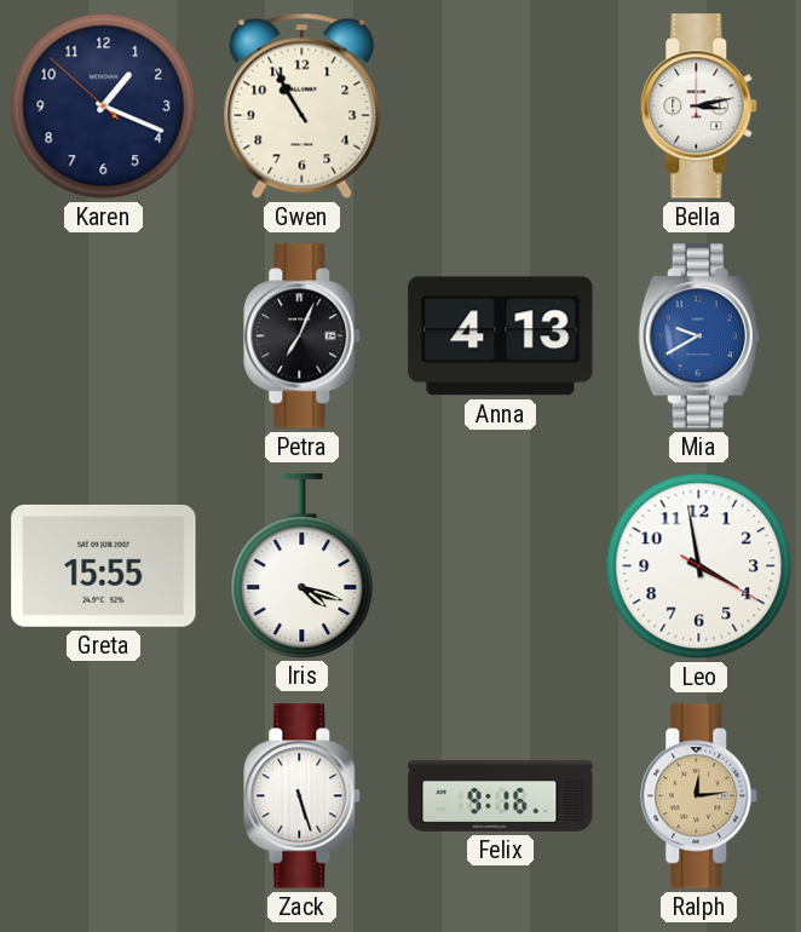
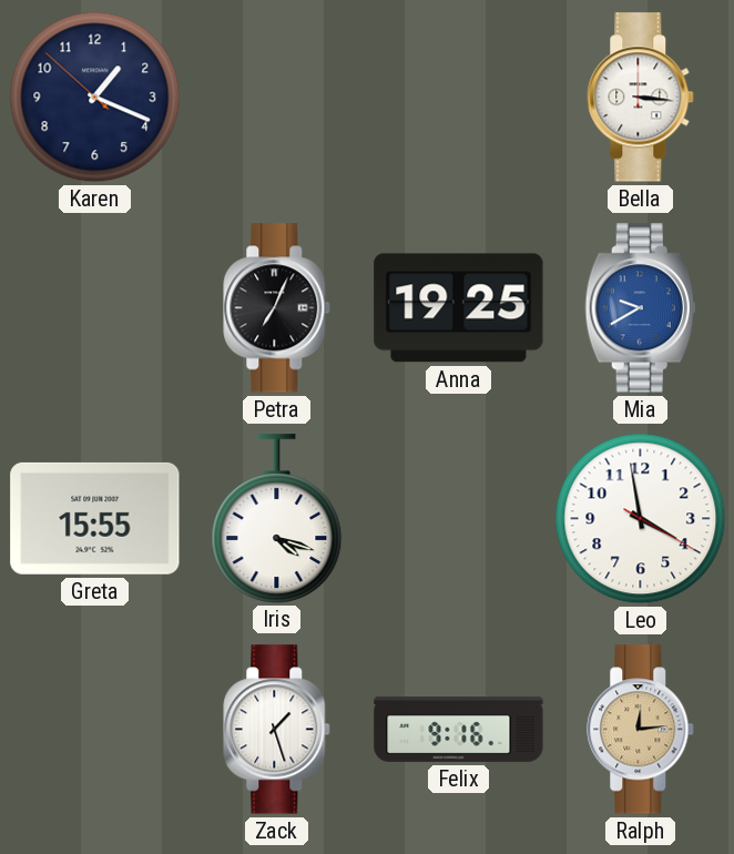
Gwen: 10:55 -> none
Bella: 3:13 -> 3:16
Anna: 4:13 -> 19:25
Zack: 5:27 -> 1:27
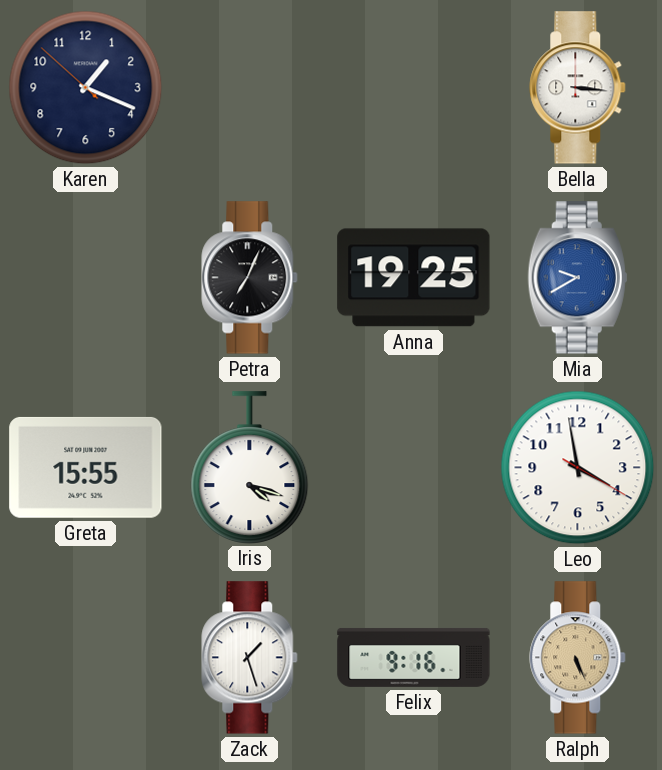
Ralph: 12:14 -> 5:26
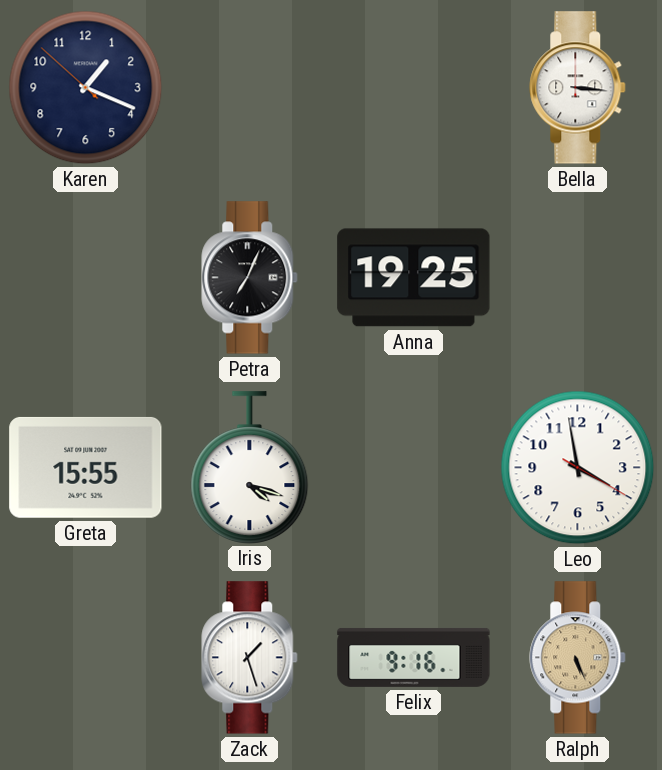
Mia: 9:40 -> none
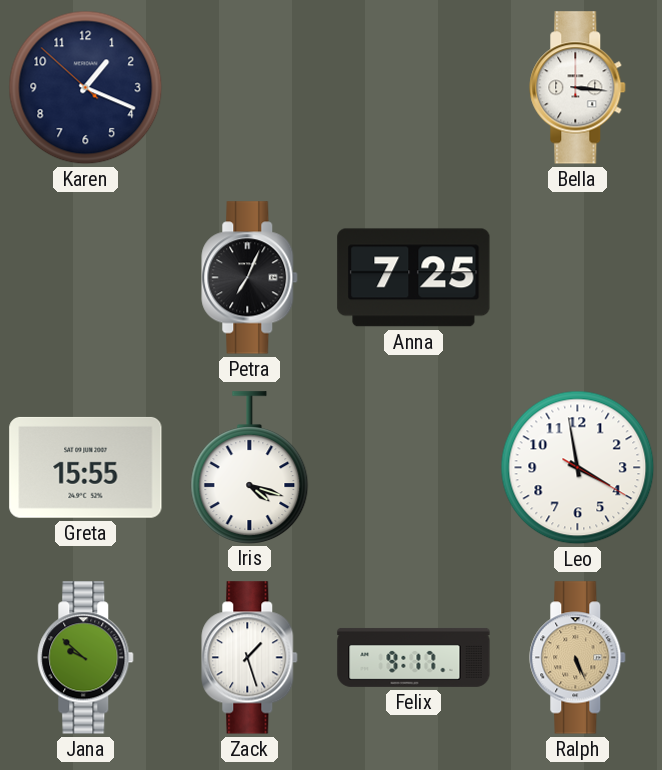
Anna: 19:25 -> 7:25
Jana: none -> 9:52
Felix: 9:16 -> 9:17
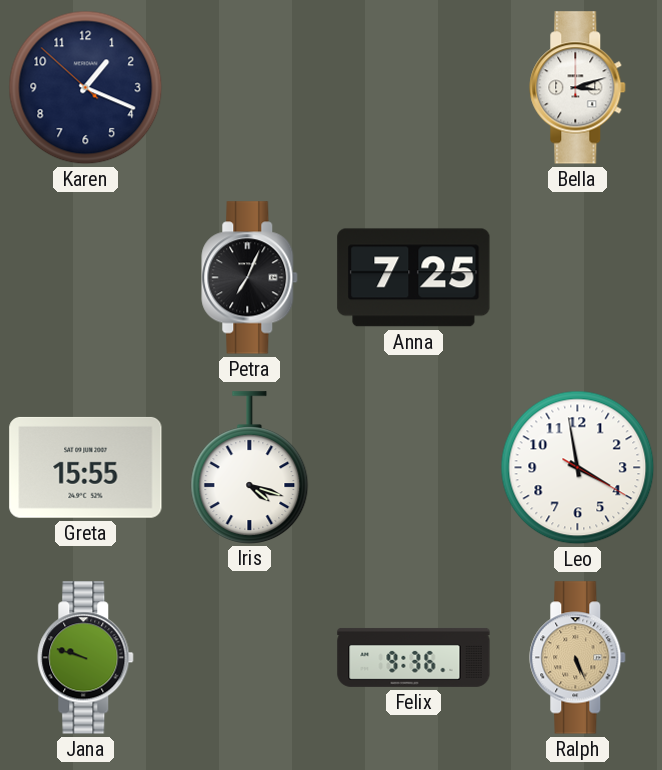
Bella: 3:16 -> 3:12
Jana: 9:52 -> 9:48
Zack: 1:27 -> none
Felix: 9:17 -> 9:36
